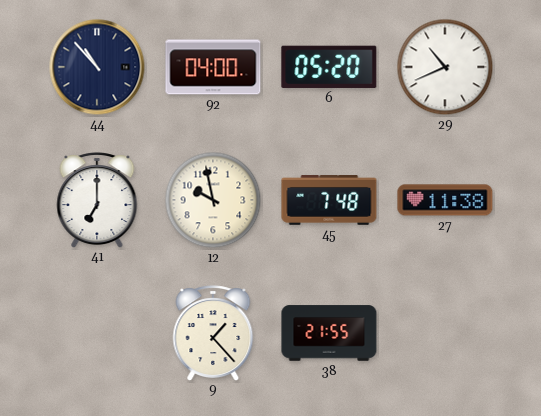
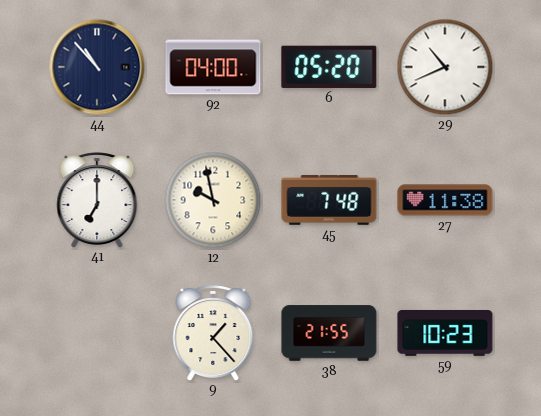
59: none -> 10:23
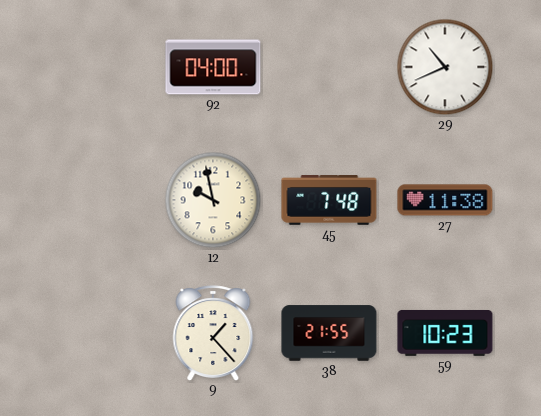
44: 10:53 -> none
6: 05:20 -> none
41: 7:00 -> none
